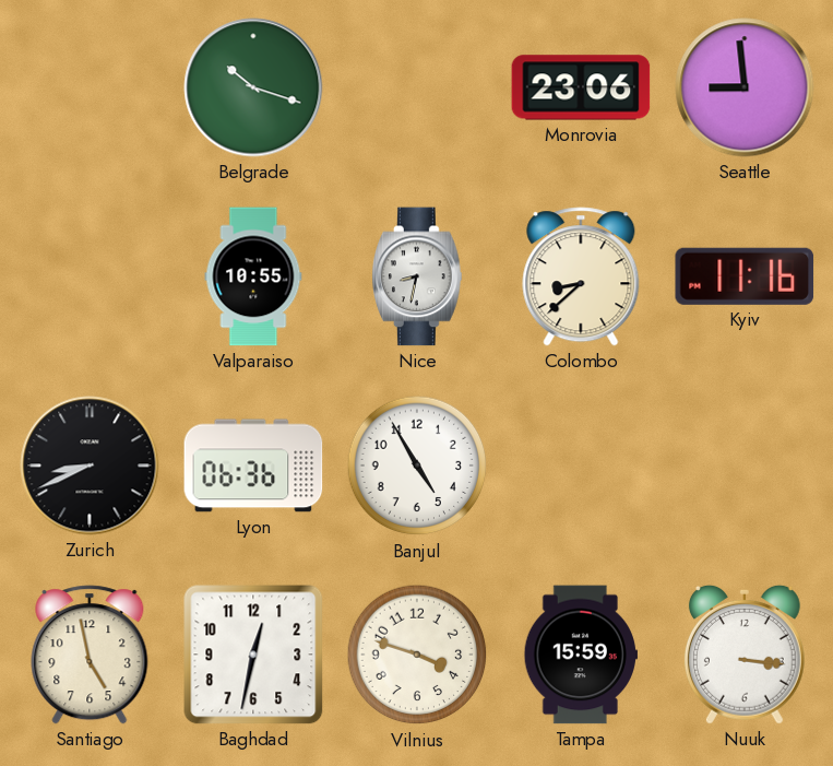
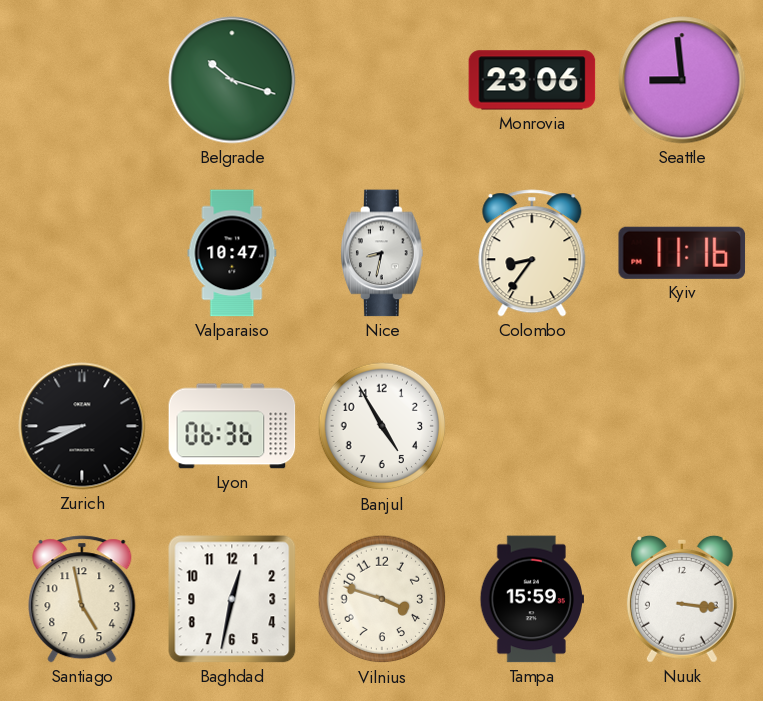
Valparaiso: 10:55 -> 10:47
Colombo: 8:38 -> 8:36
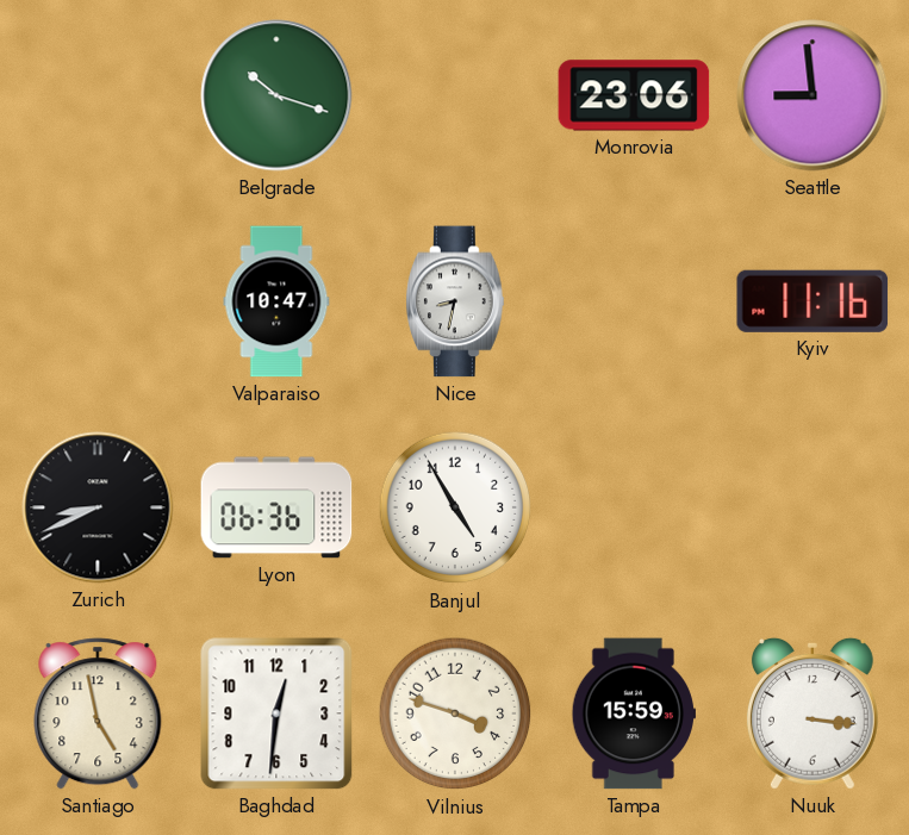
Colombo: 8:36 -> none
Baghdad: 12:32 -> 12:31
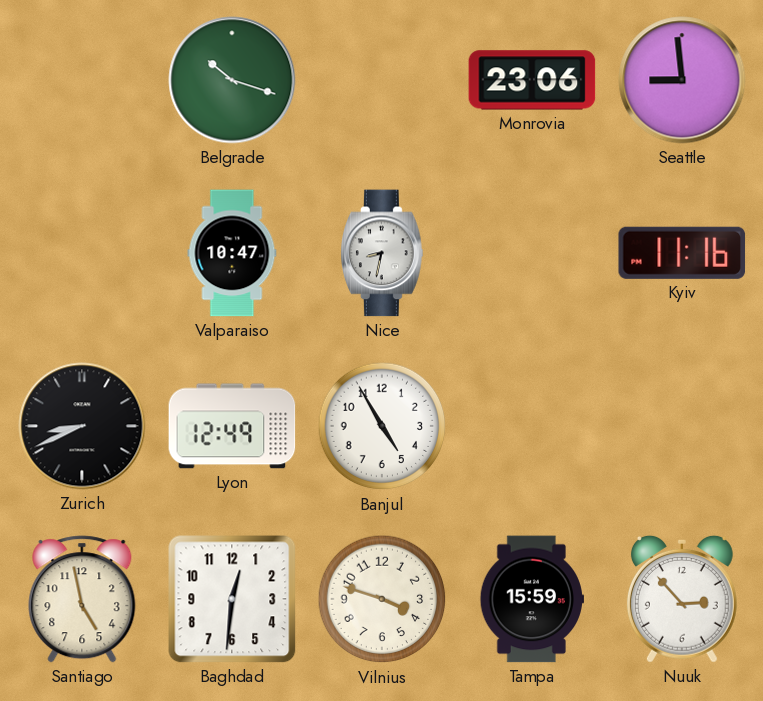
Lyon: 06:36 -> 12:49
Nuuk: 3:16 -> 2:53
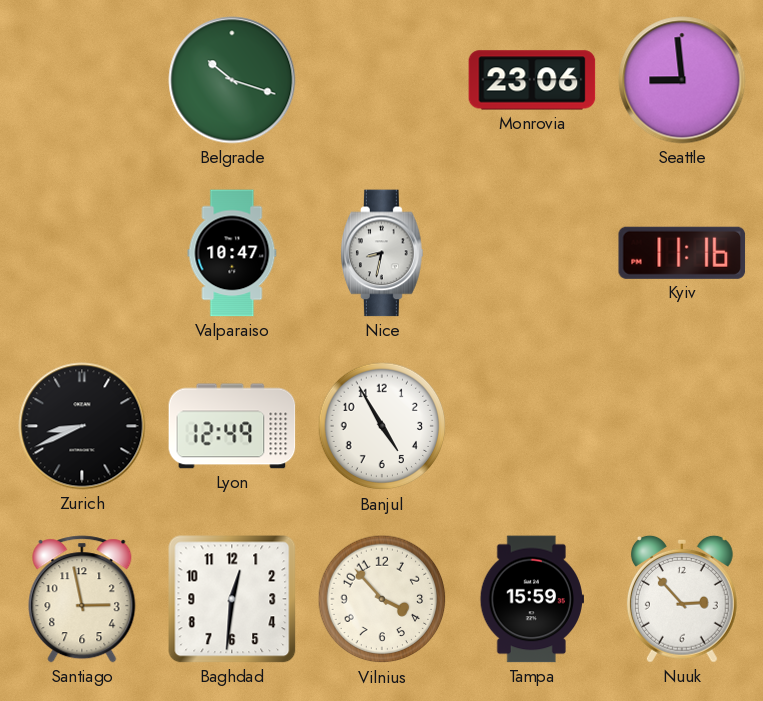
Santiago: 4:58 -> 2:58
Vilnius: 3:48 -> 3:53
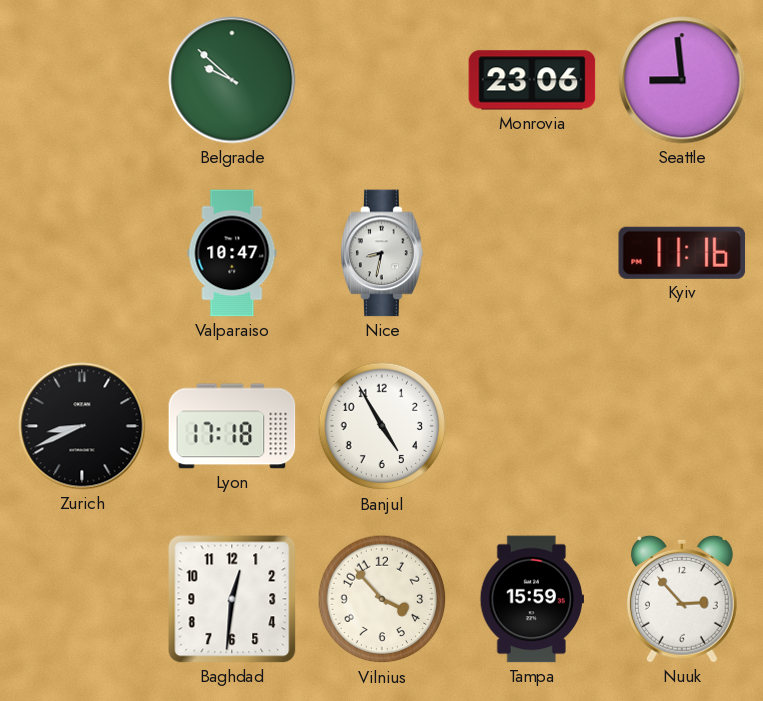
Belgrade: 10:18 -> 9:52
Lyon: 12:49 -> 17:18
Santiago: 2:58 -> none
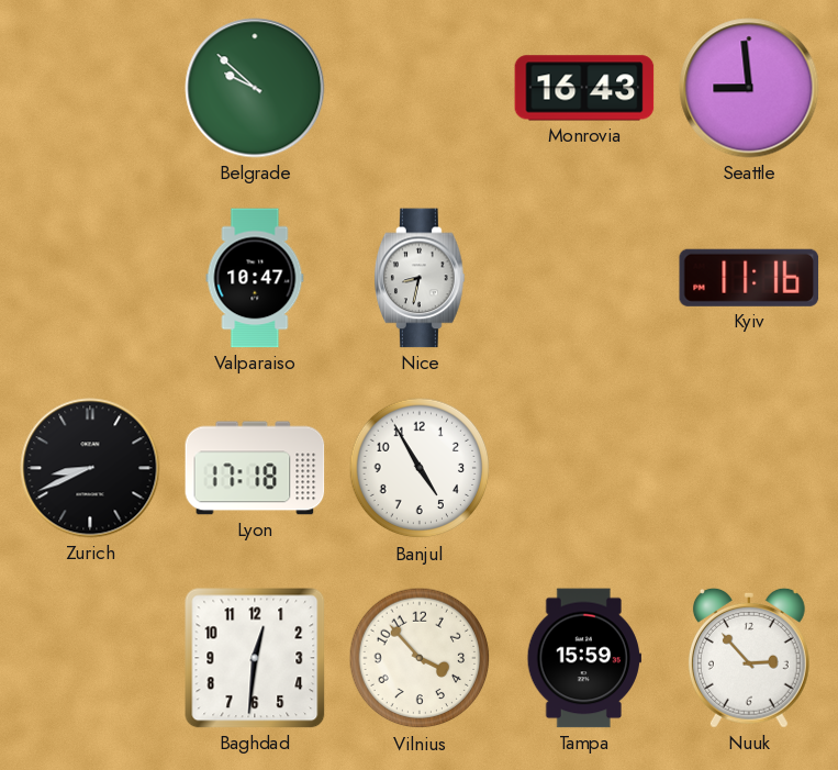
Monrovia: 23:06 -> 16:43
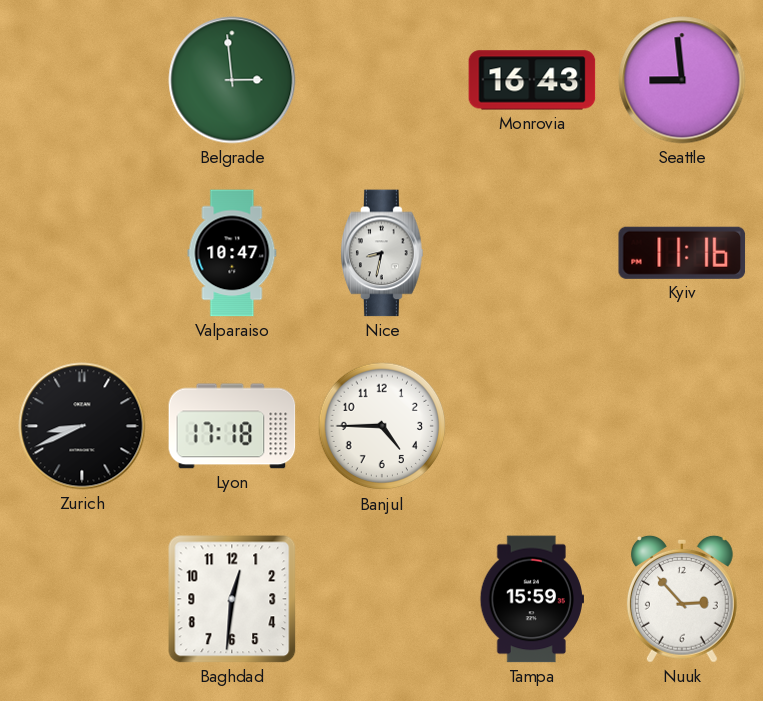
Belgrade: 9:52 -> 2:59
Banjul: 4:55 -> 4:45
Vilnius: 3:53 -> none
